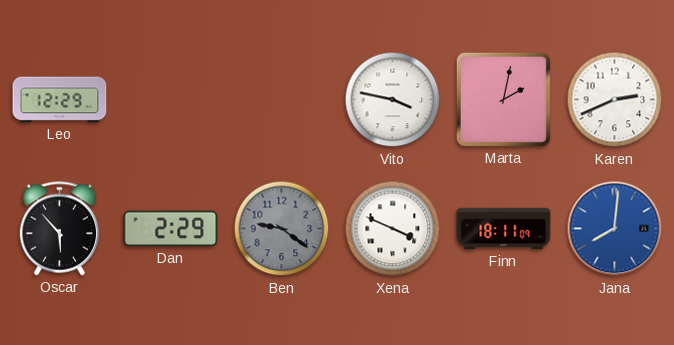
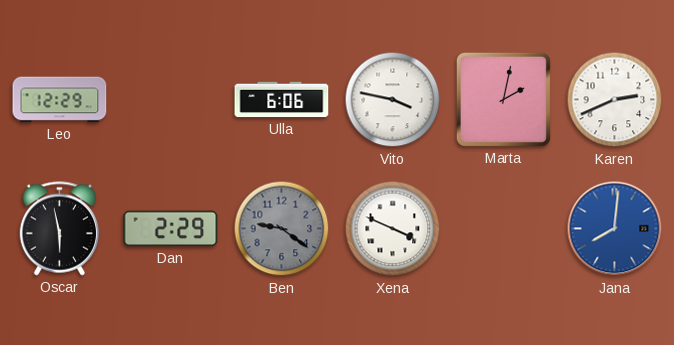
Ulla: none -> 6:06
Oscar: 5:53 -> 5:58
Finn: 18:11 -> none
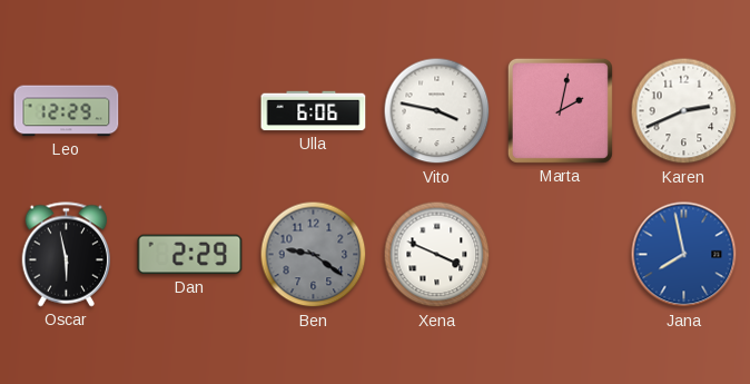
Jana: 8:01 -> 7:58
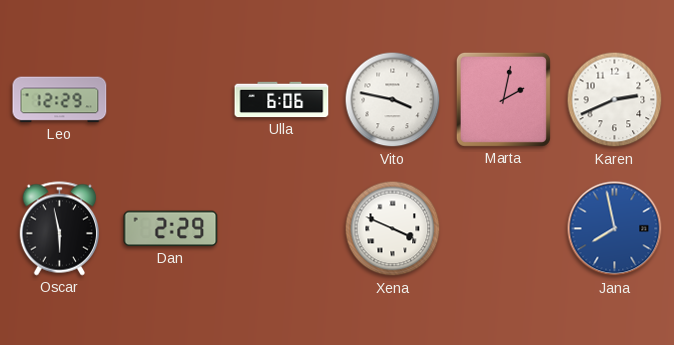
Ben: 9:21 -> none
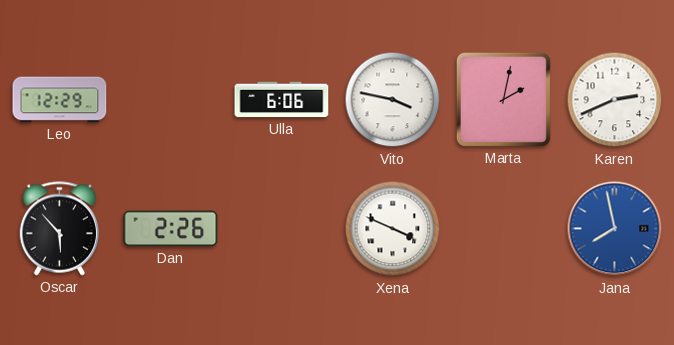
Oscar: 5:58 -> 5:53
Dan: 2:29 -> 2:26
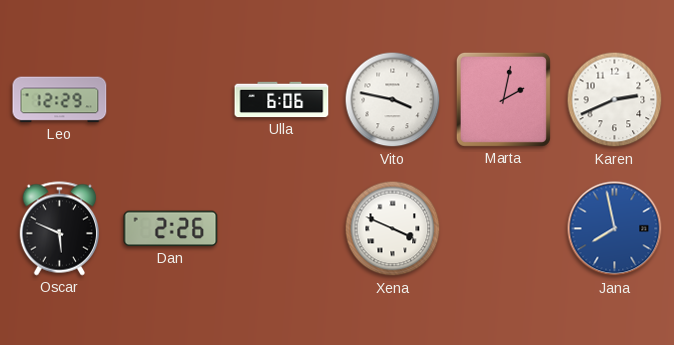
Oscar: 5:53 -> 5:49
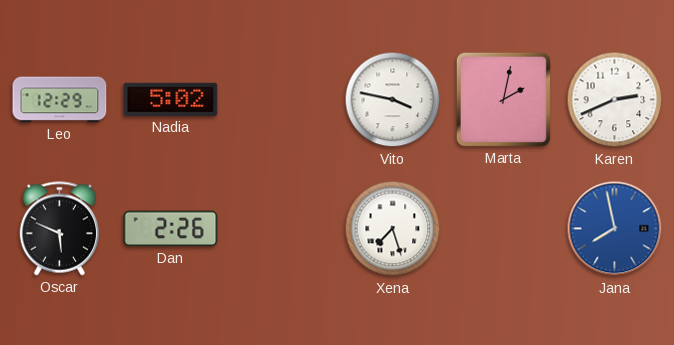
Nadia: none -> 5:02
Ulla: 6:06 -> none
Xena: 3:49 -> 7:27
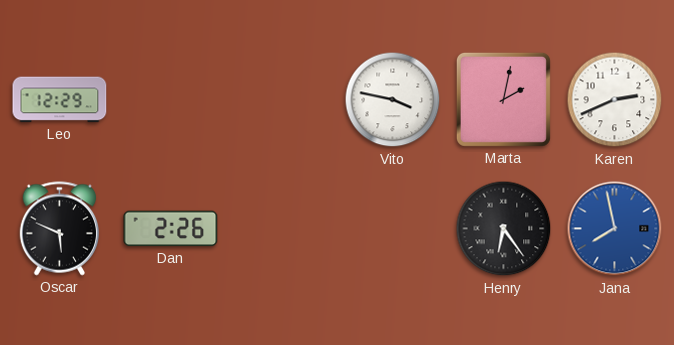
Nadia: 5:02 -> none
Xena: 7:27 -> none
Henry: none -> 6:24
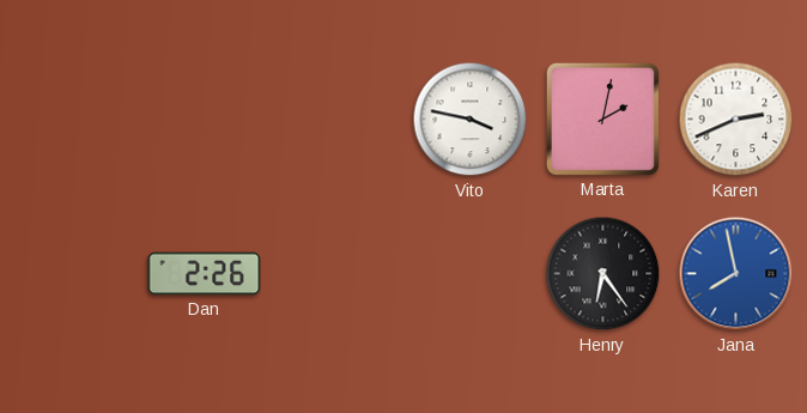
Leo: 12:29 -> none
Oscar: 5:49 -> none
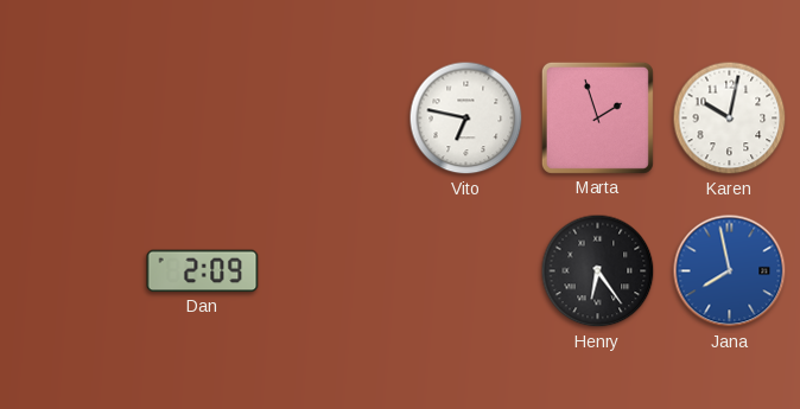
Vito: 3:47 -> 6:47
Marta: 2:02 -> 1:57
Karen: 2:41 -> 10:02
Dan: 2:26 -> 2:09
